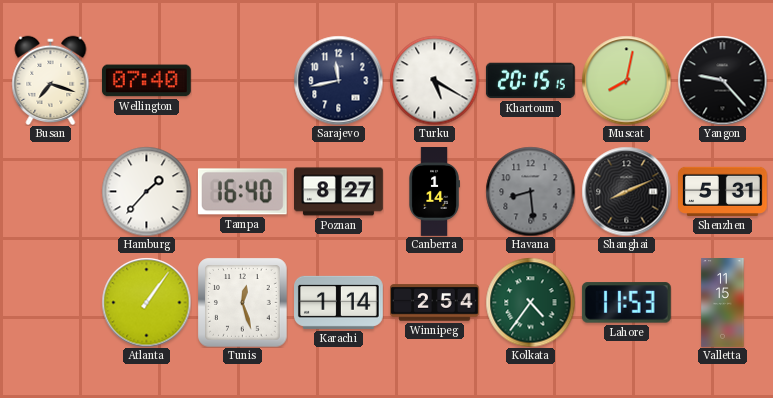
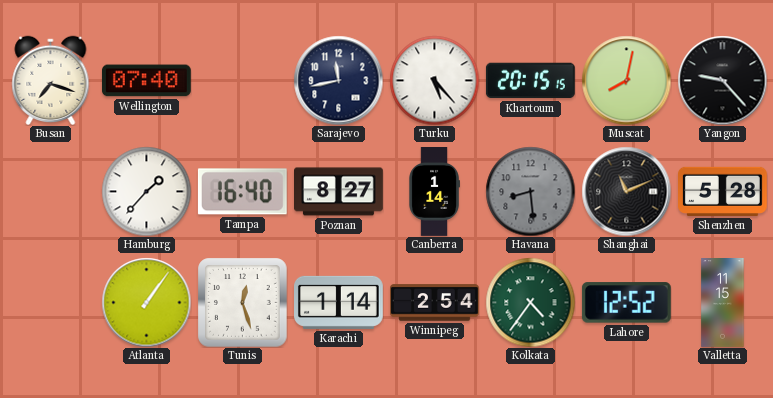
Turku: 5:20 -> 5:23
Shanghai: 8:11 -> 11:11
Shenzhen: 5:31 -> 5:28
Lahore: 11:53 -> 12:52
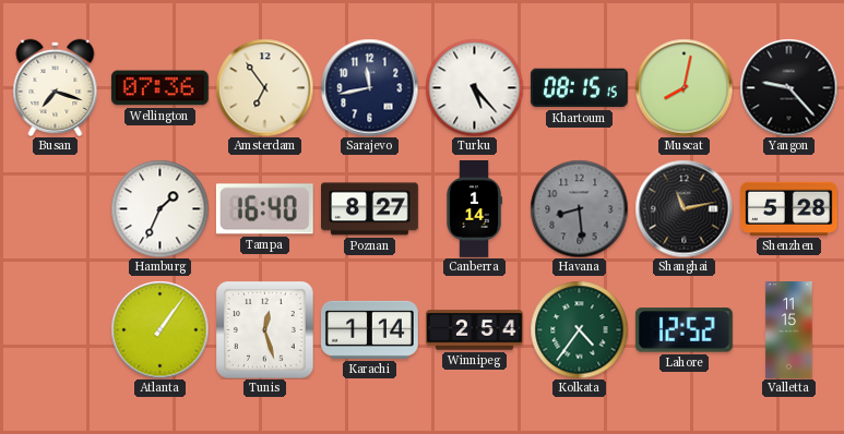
Wellington: 07:40 -> 07:36
Amsterdam: none -> 6:54
Khartoum: 20:15 -> 08:15
Hamburg: 1:37 -> 1:34
Shanghai: 11:11 -> 11:13
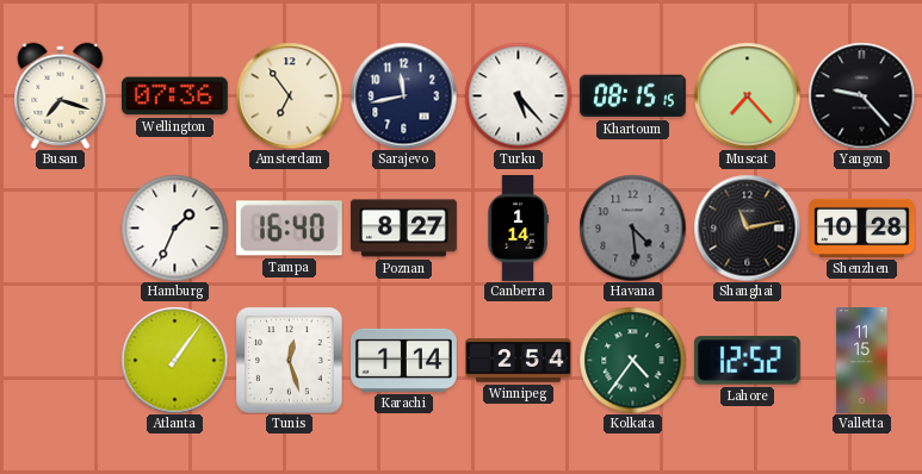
Muscat: 8:02 -> 7:23
Havana: 8:29 -> 4:29
Shenzhen: 5:28 -> 10:28
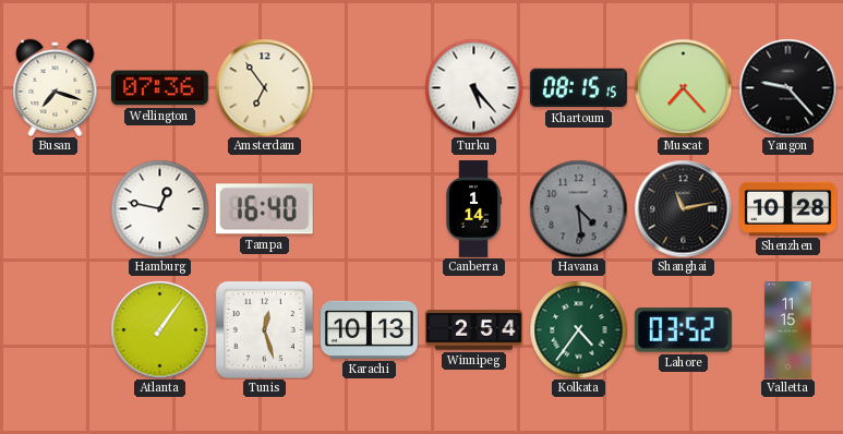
Sarajevo: 11:43 -> none
Hamburg: 1:34 -> 12:47
Poznan: 8:27 -> none
Karachi: 1:14 -> 10:13
Lahore: 12:52 -> 03:52
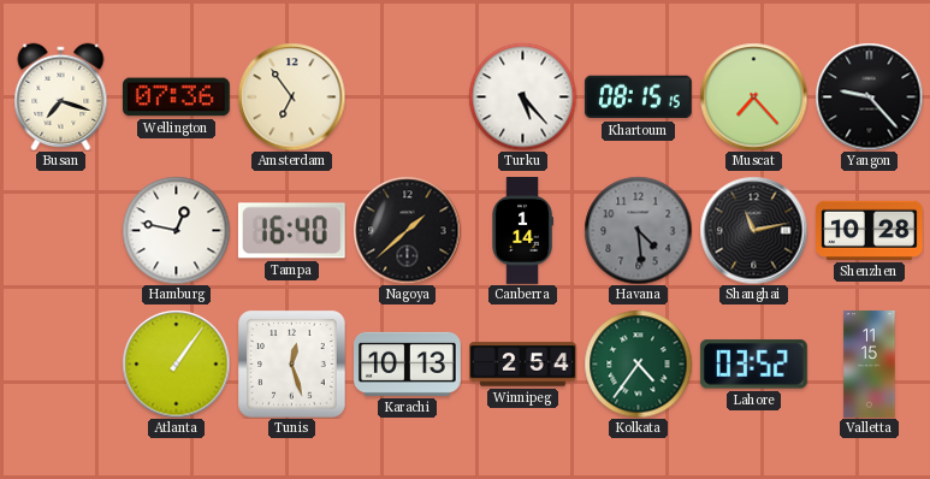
Nagoya: none -> 1:38
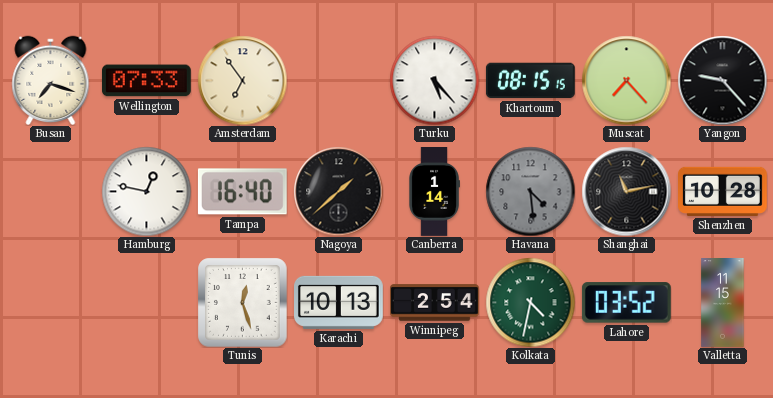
Wellington: 07:36 -> 07:33
Atlanta: 1:06 -> none
Kolkata: 4:36 -> 4:32
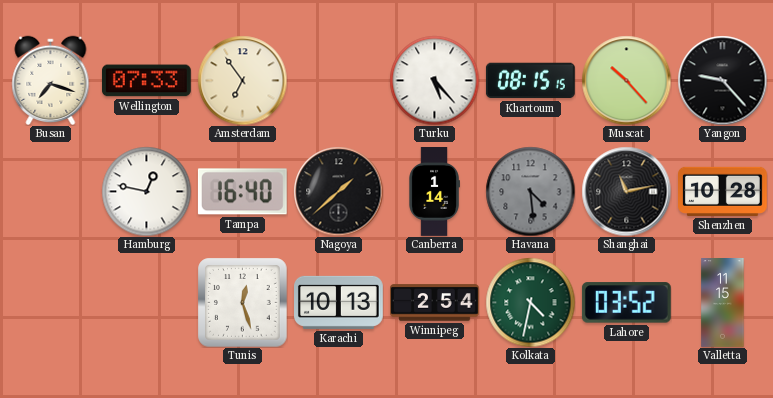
Muscat: 7:23 -> 10:23
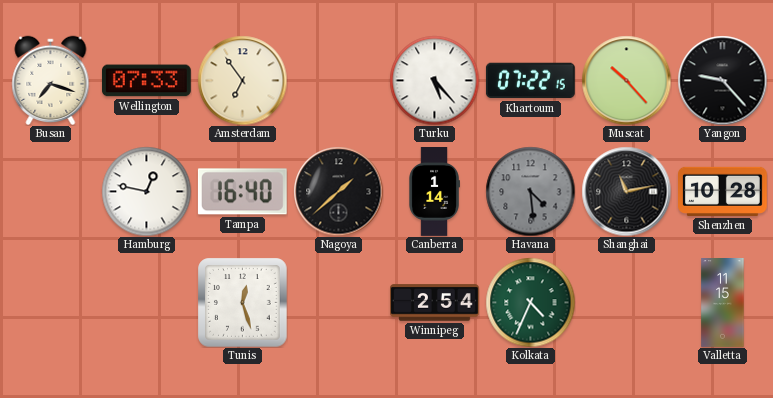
Khartoum: 08:15 -> 07:22
Karachi: 10:13 -> none
Kolkata: 4:32 -> 4:34
Lahore: 03:52 -> none
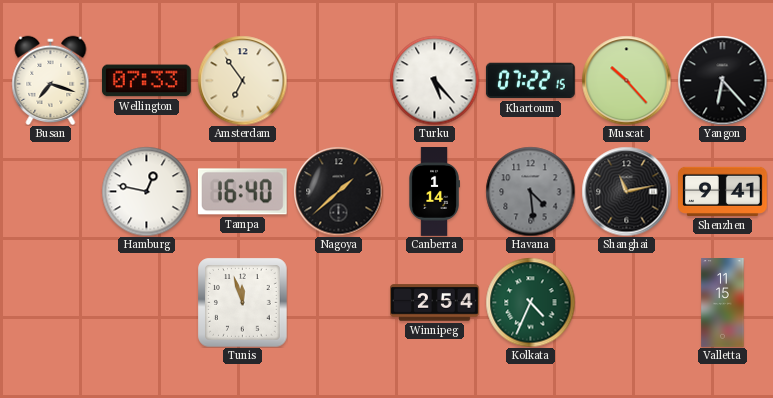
Yangon: 9:23 -> 6:23
Shenzhen: 10:28 -> 9:41
Tunis: 12:27 -> 11:57
